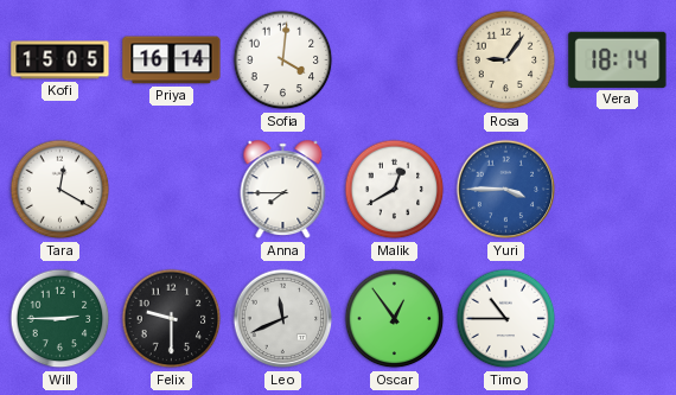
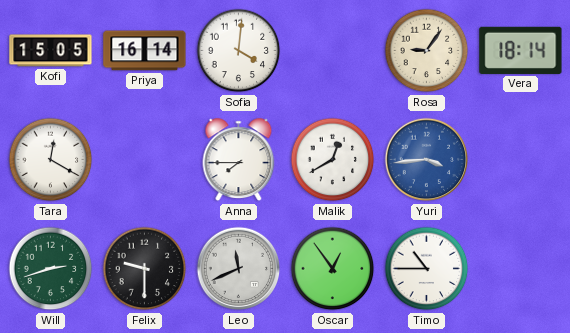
Yuri: 3:45 -> 3:44
Will: 2:45 -> 2:42
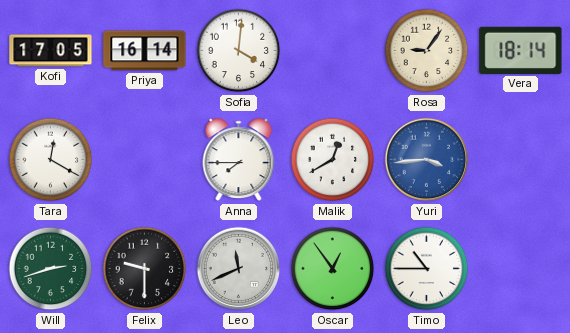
Kofi: 15:05 -> 17:05
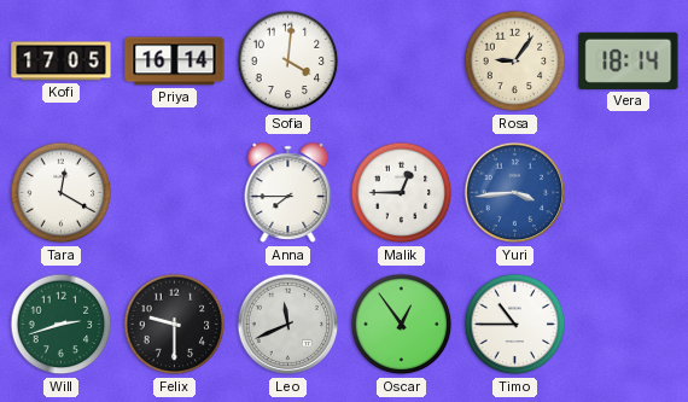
Malik: 12:40 -> 12:45
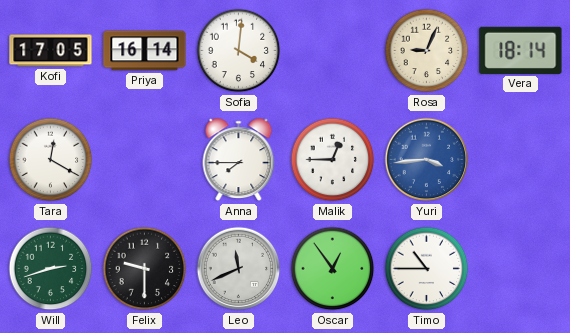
Rosa: 9:06 -> 9:04
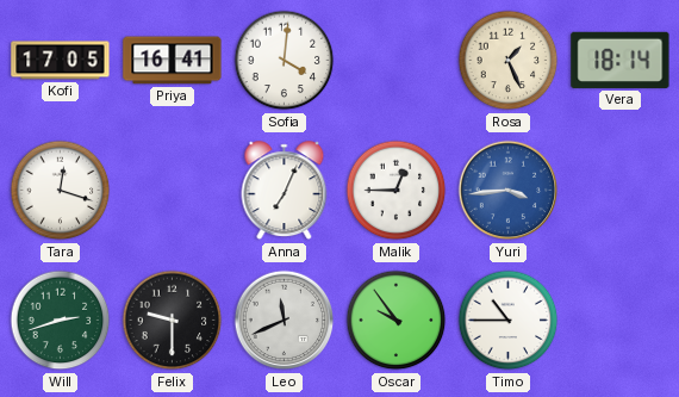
Priya: 16:14 -> 16:41
Rosa: 9:04 -> 1:26
Tara: 12:20 -> 12:18
Anna: 7:45 -> 7:04
Oscar: 12:54 -> 9:54
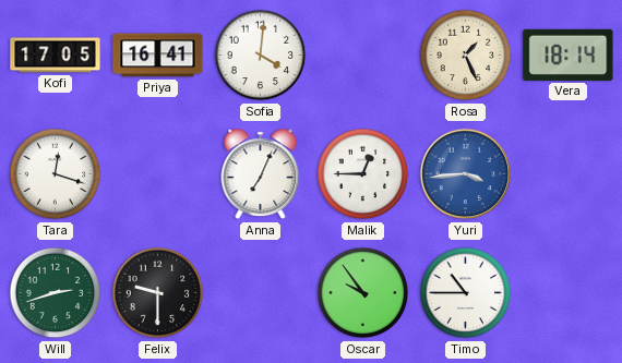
Leo: 11:41 -> none
